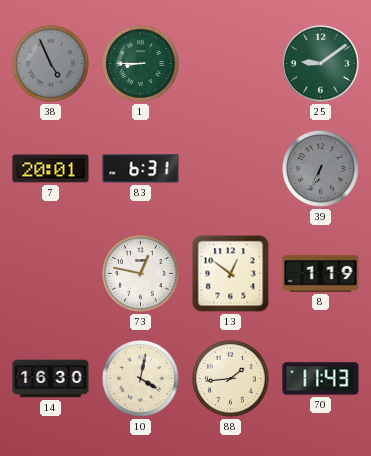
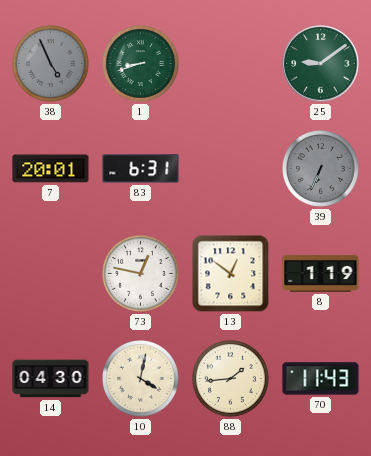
1: 8:45 -> 8:42
14: 16:30 -> 04:30
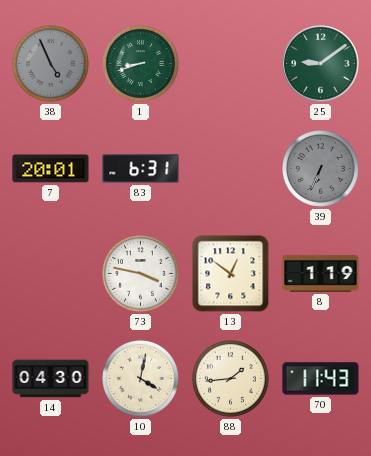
73: 12:47 -> 3:47
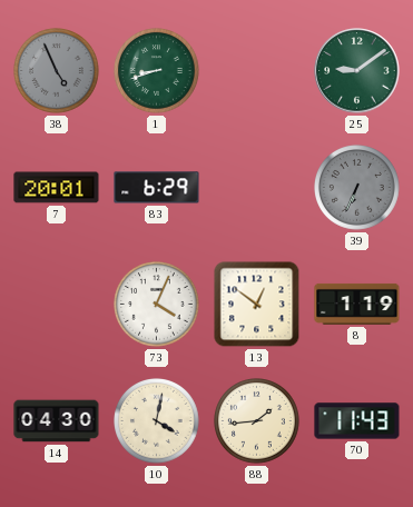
83: 6:31 -> 6:29
73: 3:47 -> 4:04
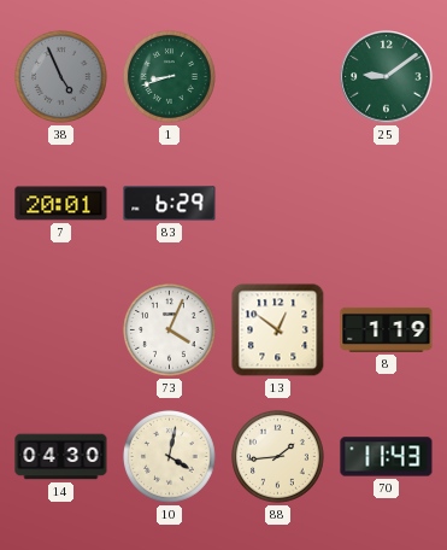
39: 6:34 -> none
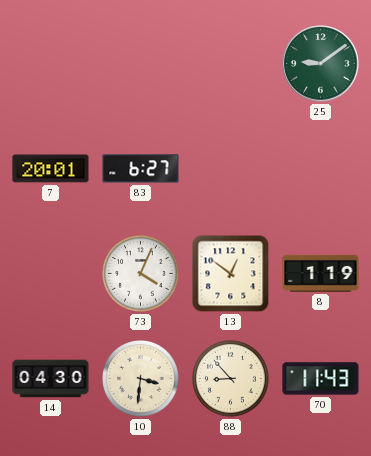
38: 4:56 -> none
1: 8:42 -> none
83: 6:29 -> 6:27
10: 4:02 -> 3:31
88: 1:44 -> 8:53
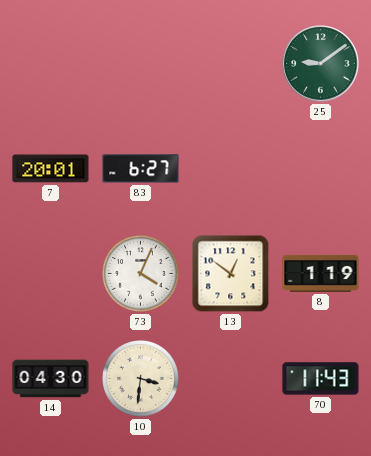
88: 8:53 -> none
